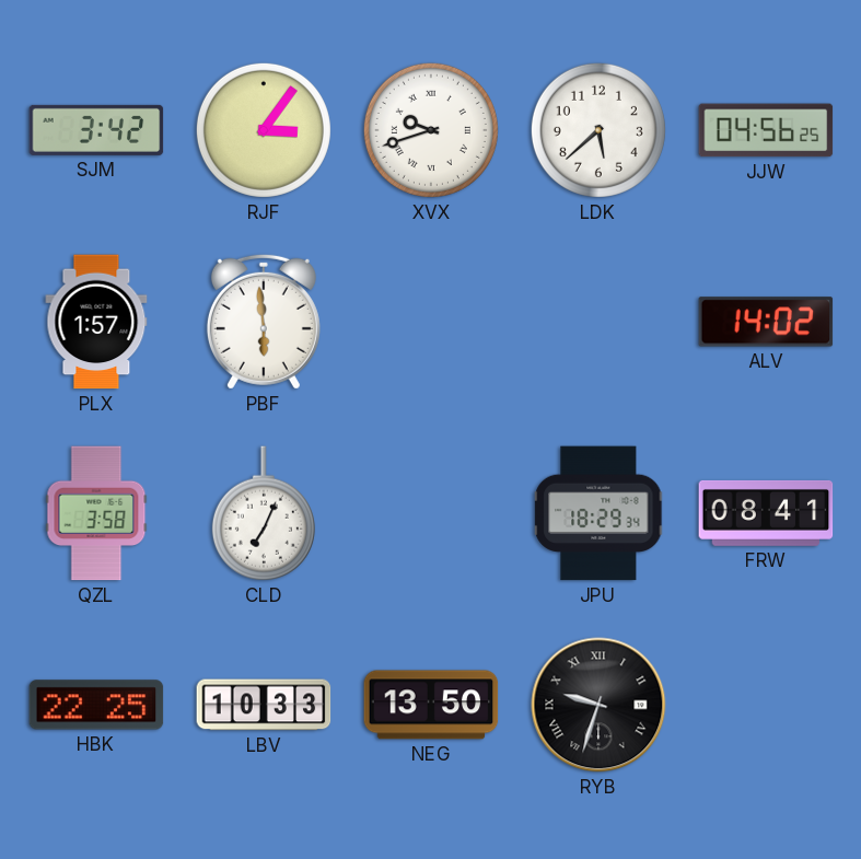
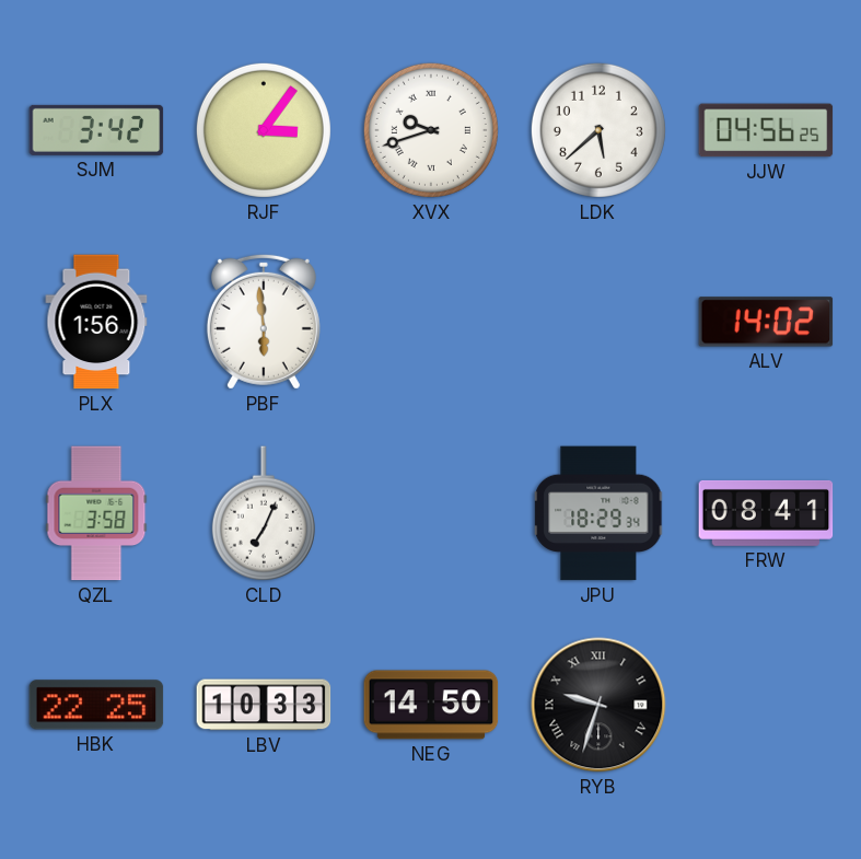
PLX: 1:57 -> 1:56
NEG: 13:50 -> 14:50
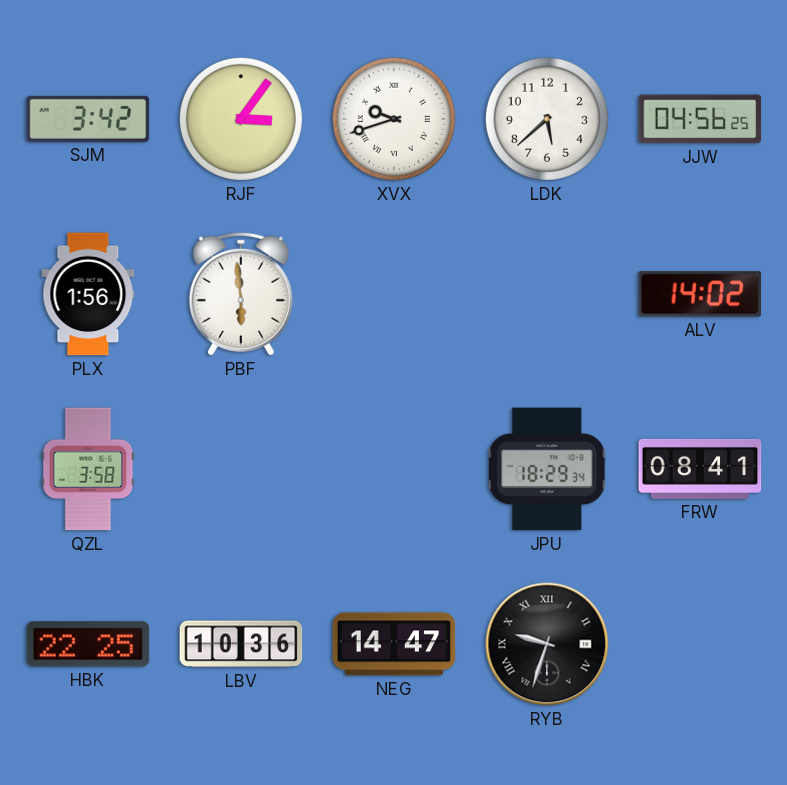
CLD: 7:04 -> none
LBV: 10:33 -> 10:36
NEG: 14:50 -> 14:47
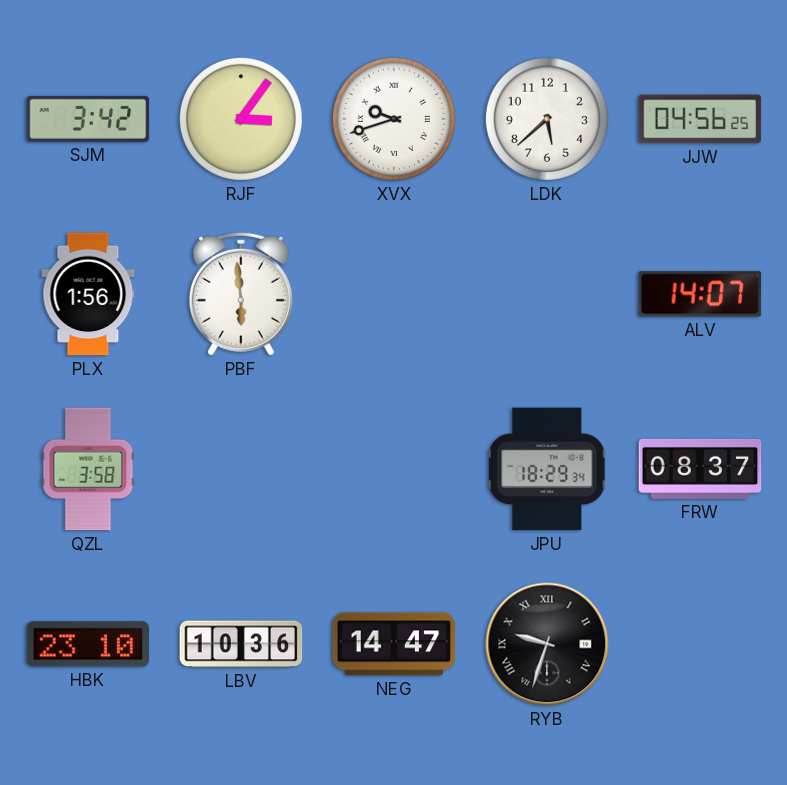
ALV: 14:02 -> 14:07
FRW: 08:41 -> 08:37
HBK: 22:25 -> 23:10
